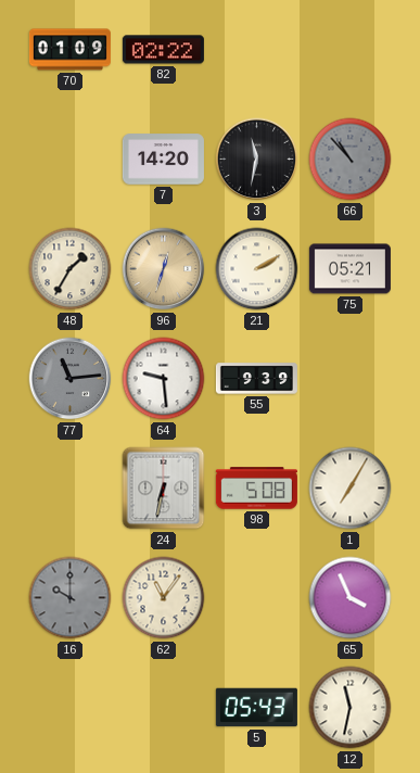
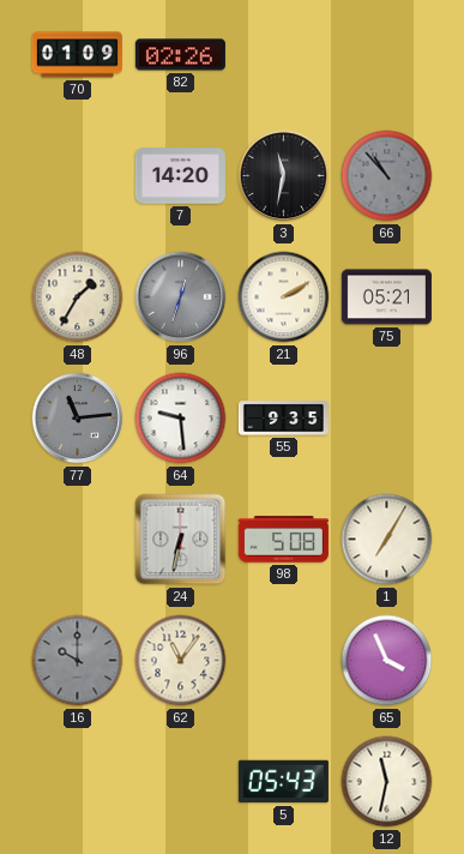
82: 02:22 -> 02:26
96 dial: champagne -> grey
55: 9:39 -> 9:35
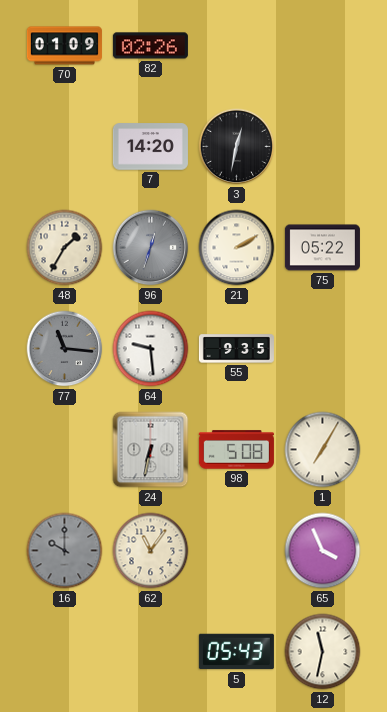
3: 11:32 -> 12:32
66: 10:53 -> none
75: 05:21 -> 05:22
77: 11:14 -> 11:16
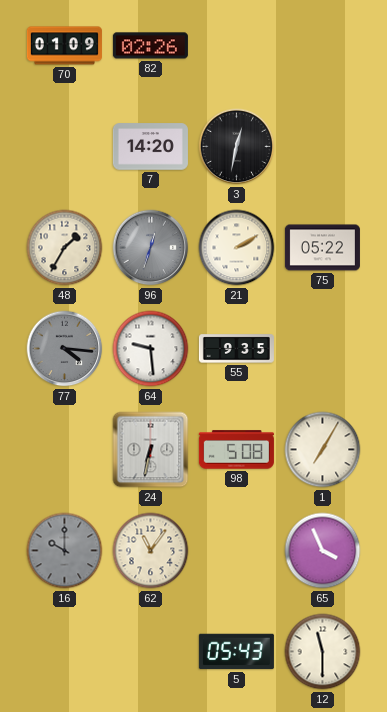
77: 11:16 -> 4:16
12: 11:32 -> 11:30
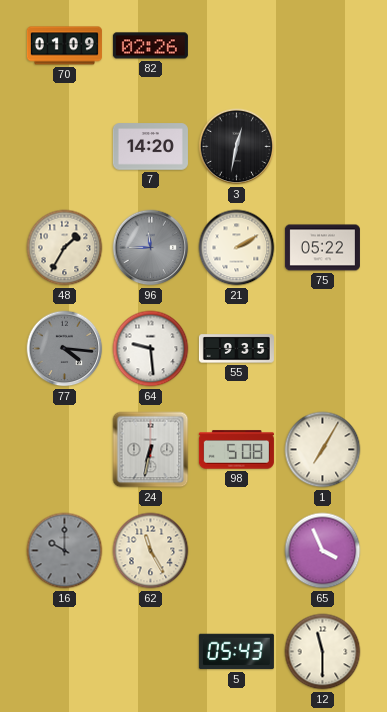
96: 12:33 -> 11:45
62: 11:06 -> 11:25
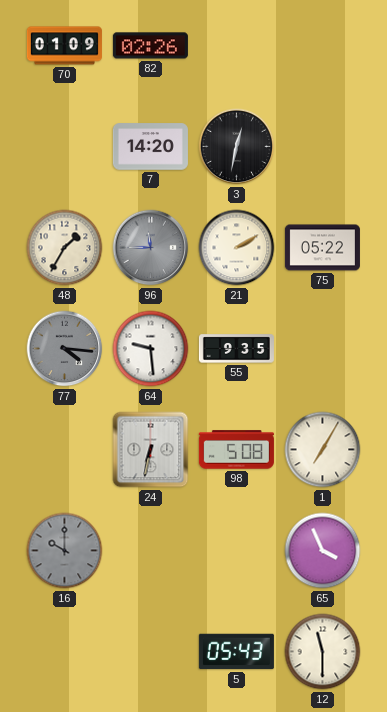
62: 11:25 -> none
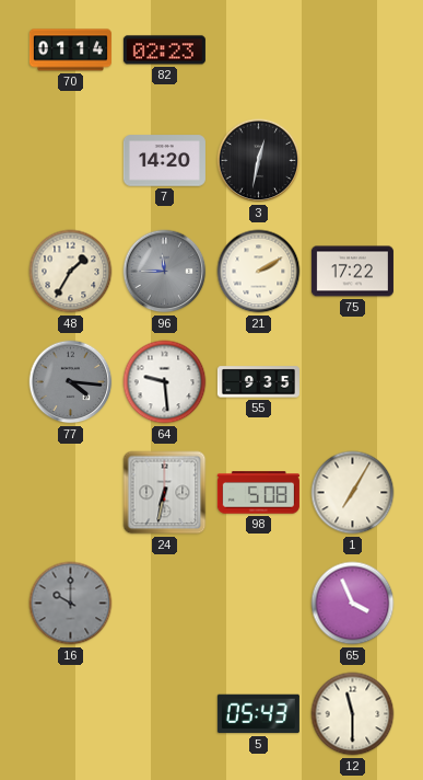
70: 01:09 -> 01:14
82: 02:26 -> 02:23
75: 05:22 -> 17:22
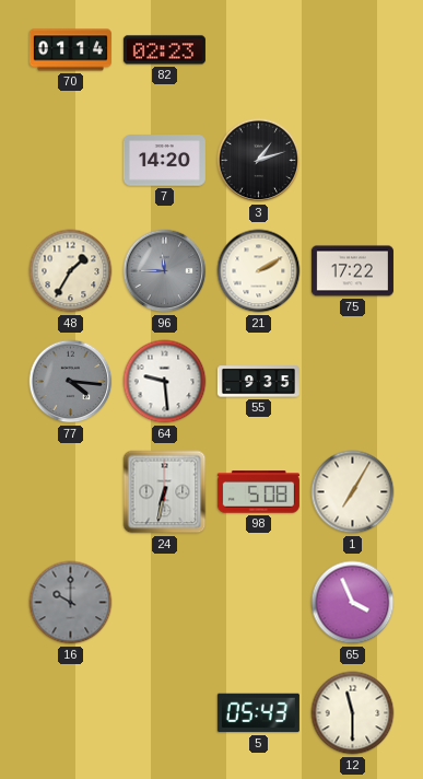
3: 12:32 -> 1:12
